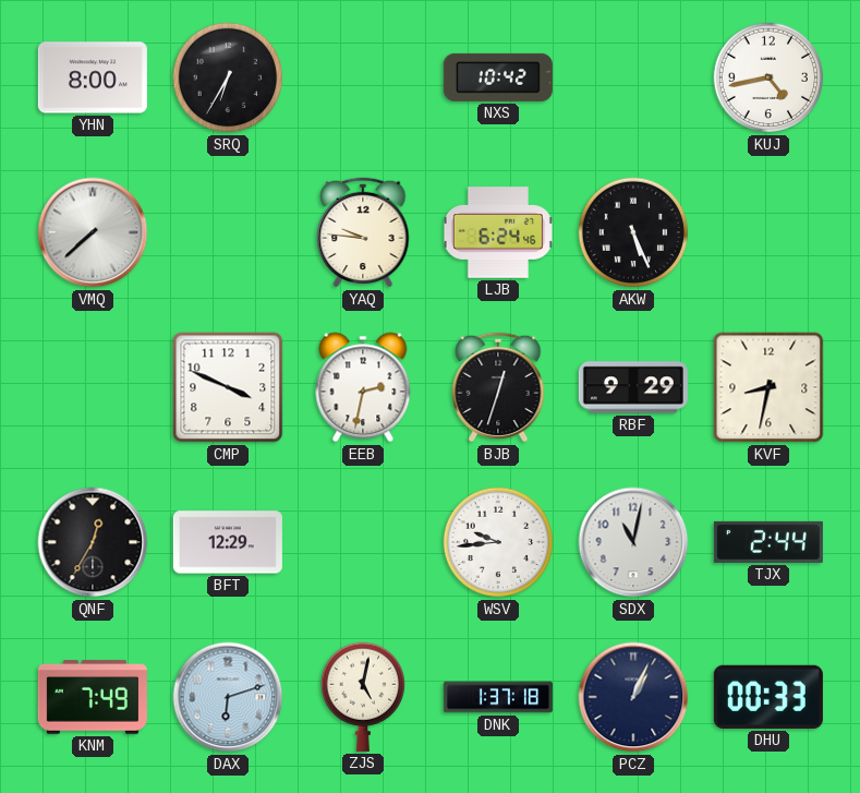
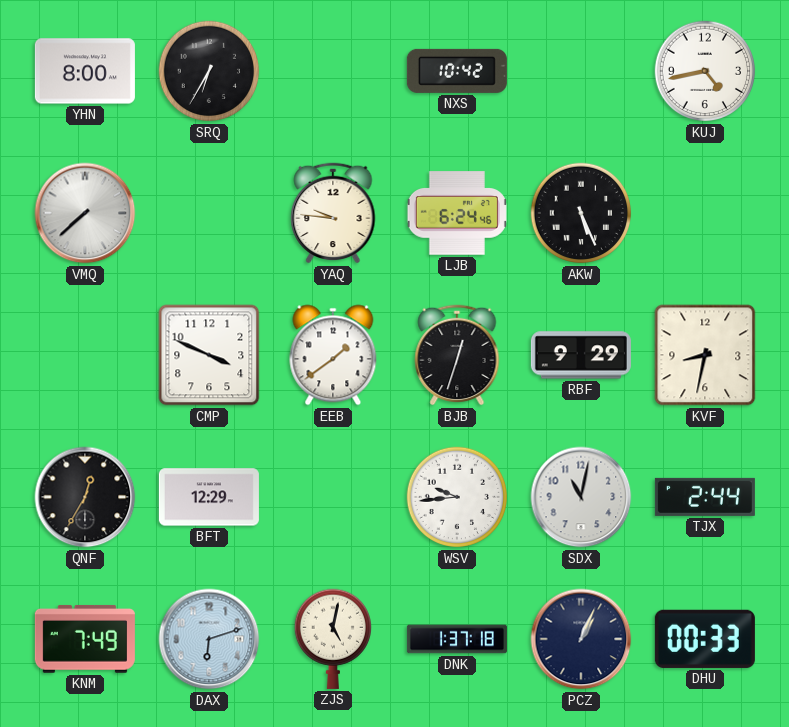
EEB: 2:32 -> 1:39
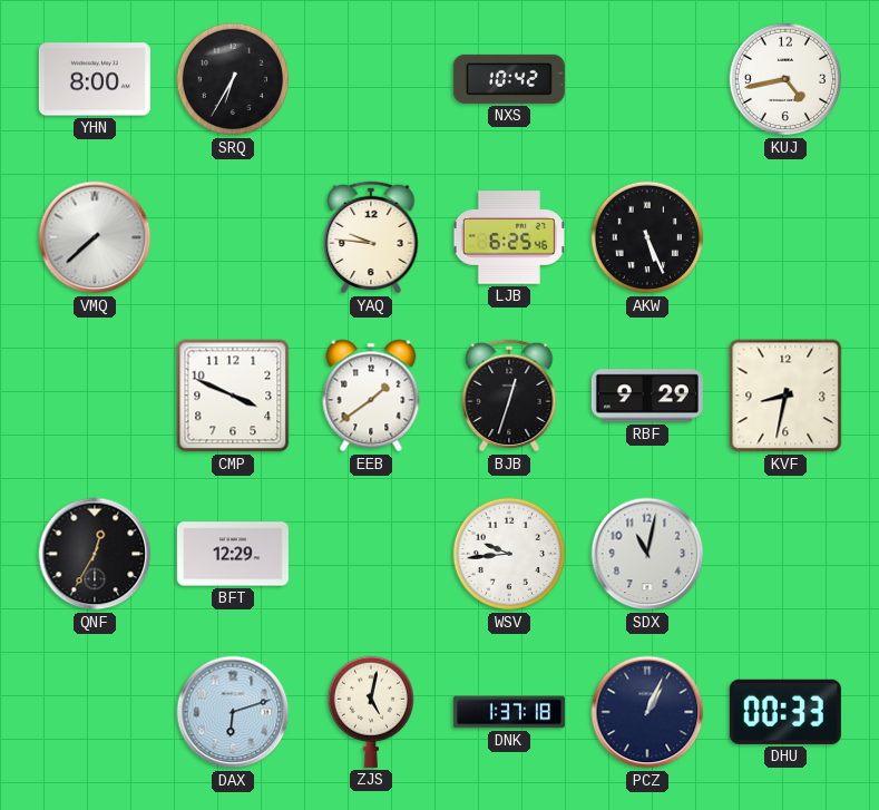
LJB: 6:24 -> 6:25
TJX: 2:44 -> none
KNM: 7:49 -> none
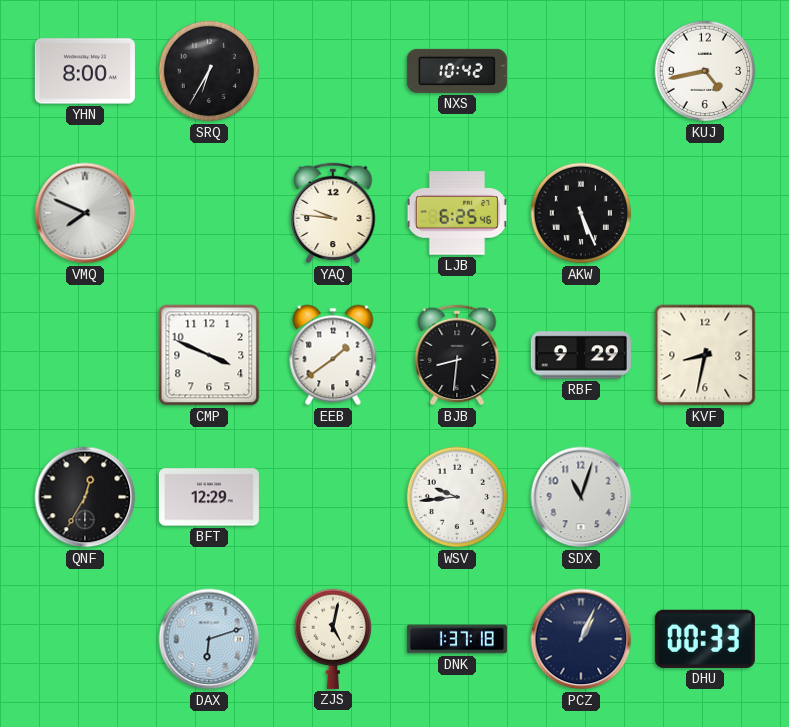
VMQ: 7:38 -> 7:49
BJB: 12:33 -> 8:31
SDX: 11:02 -> 11:03
